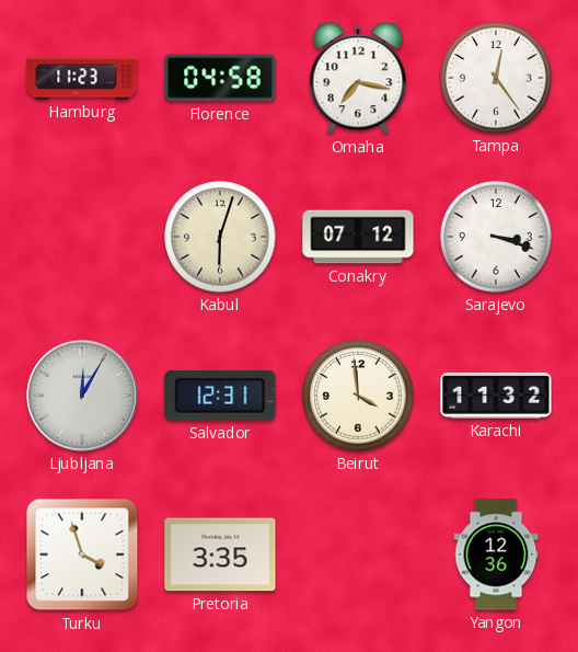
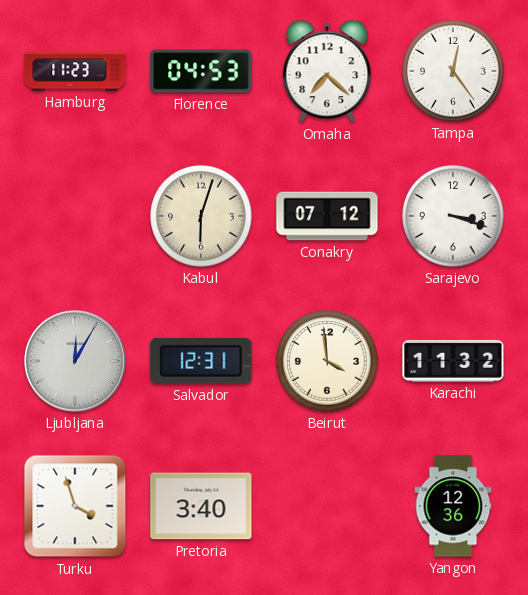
Florence: 04:58 -> 04:53
Omaha: 7:17 -> 7:22
Pretoria: 3:35 -> 3:40
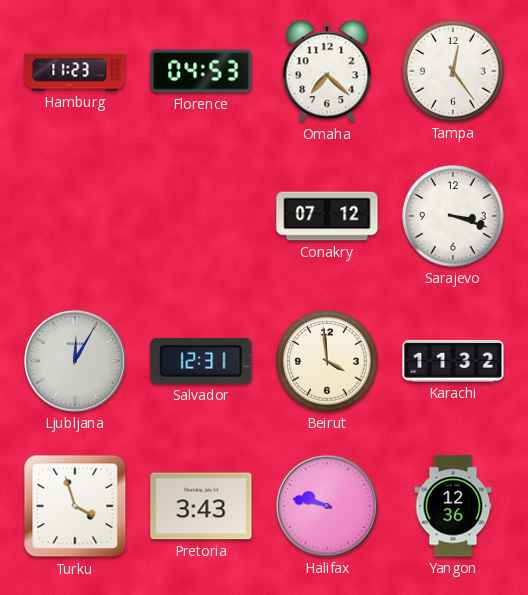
Kabul: 6:03 -> none
Pretoria: 3:40 -> 3:43
Halifax: none -> 9:47
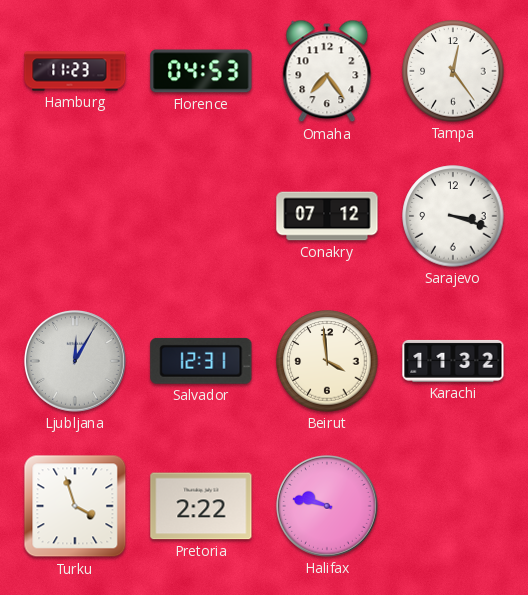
Omaha: 7:22 -> 7:24
Pretoria: 3:43 -> 2:22
Yangon: 12:36 -> none
